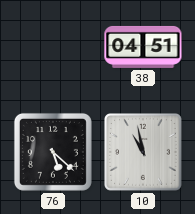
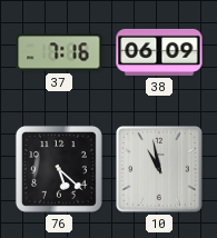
37: none -> 7:16
38: 04:51 -> 06:09
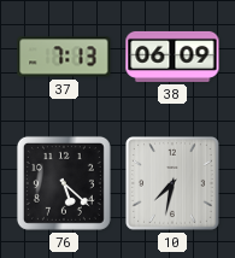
37: 7:16 -> 7:13
10: 10:58 -> 7:32
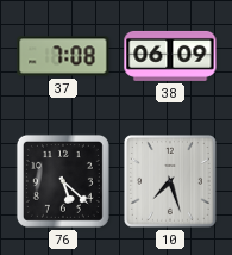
37: 7:13 -> 7:08
10: 7:32 -> 7:27
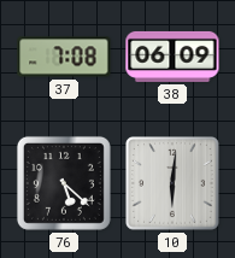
10: 7:27 -> 6:01
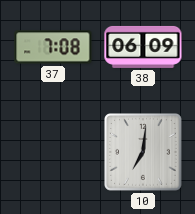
76: 5:22 -> none
10: 6:01 -> 7:01
